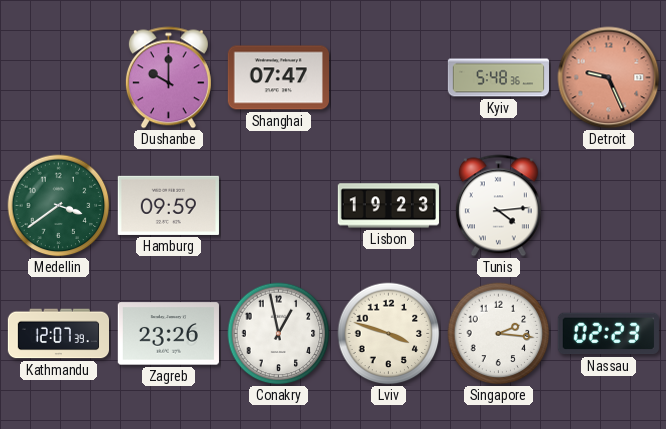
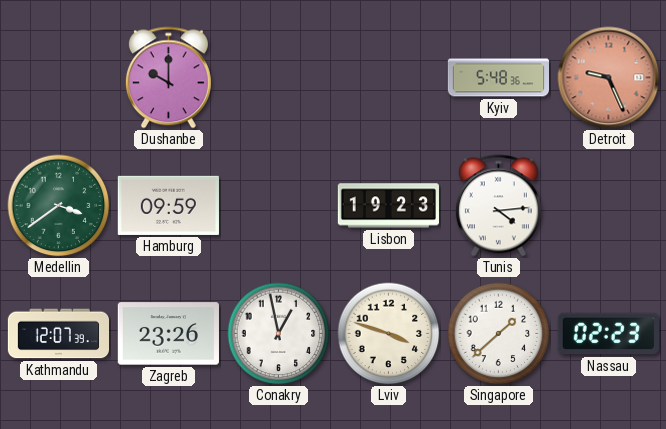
Shanghai: 07:47 -> none
Singapore: 2:16 -> 1:38
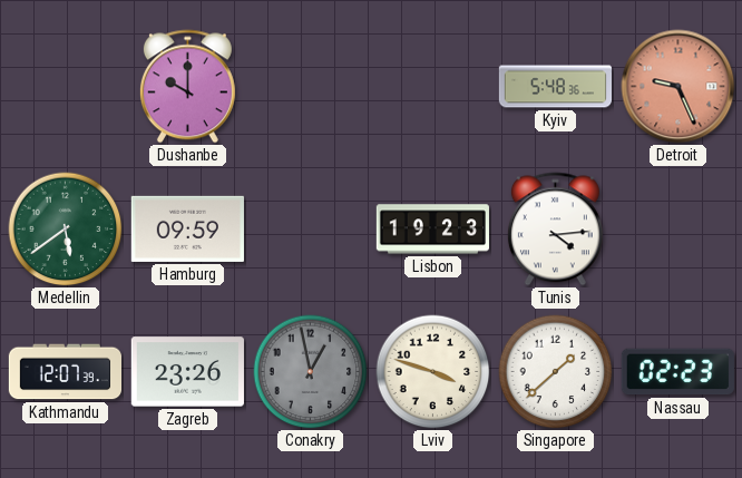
Medellin: 3:39 -> 5:39
Conakry dial: white -> grey
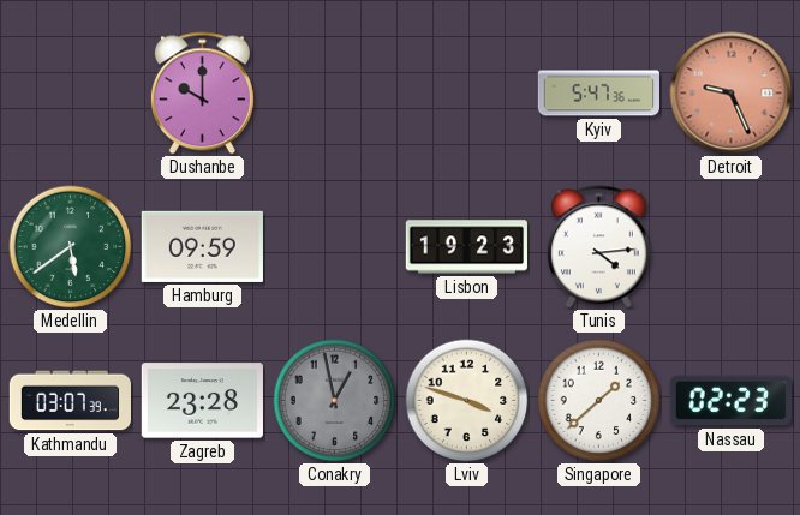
Kyiv: 5:48 -> 5:47
Kathmandu: 12:07 -> 03:07
Zagreb: 23:26 -> 23:28
